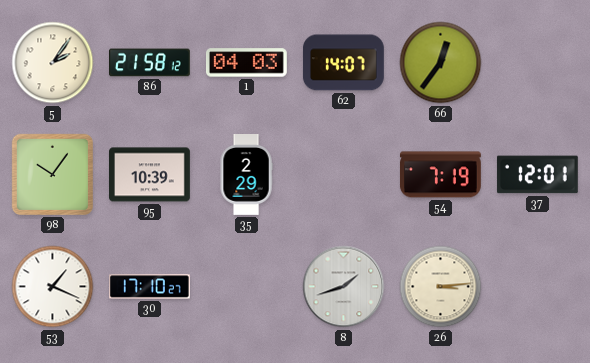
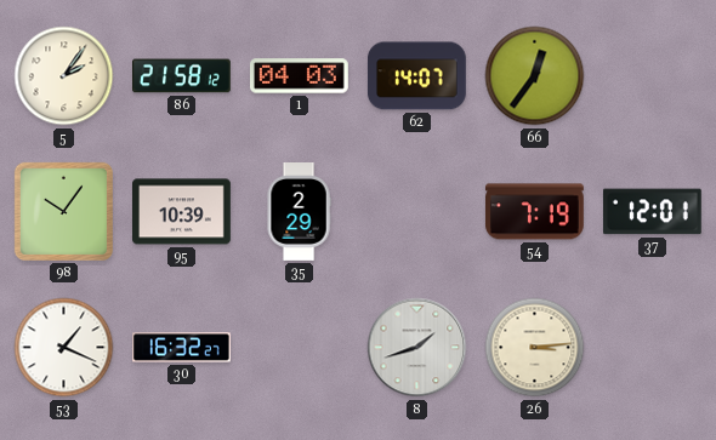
30: 17:10 -> 16:32
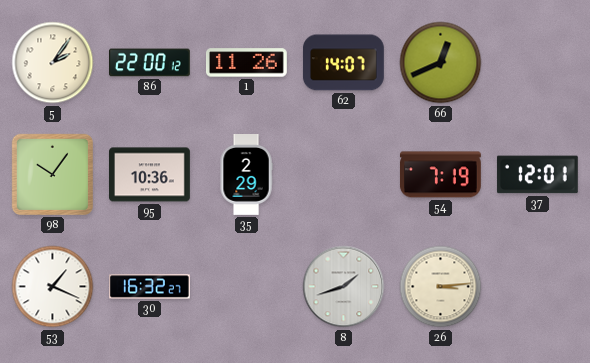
86: 21:58 -> 22:00
1: 04:03 -> 11:26
66: 12:36 -> 12:41
95: 10:39 -> 10:36
